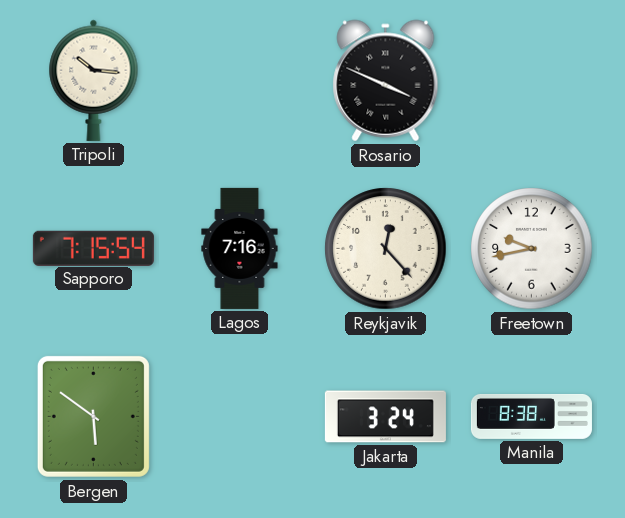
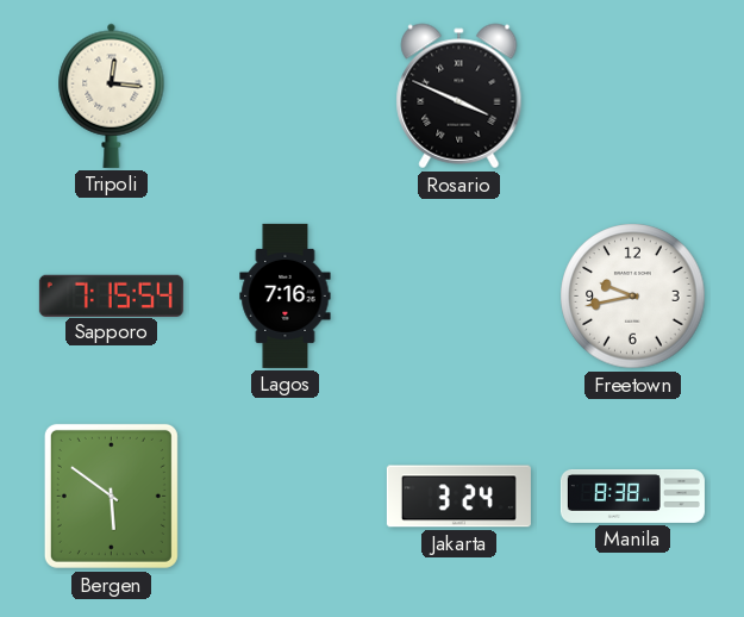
Tripoli: 10:16 -> 12:16
Reykjavik: 12:23 -> none
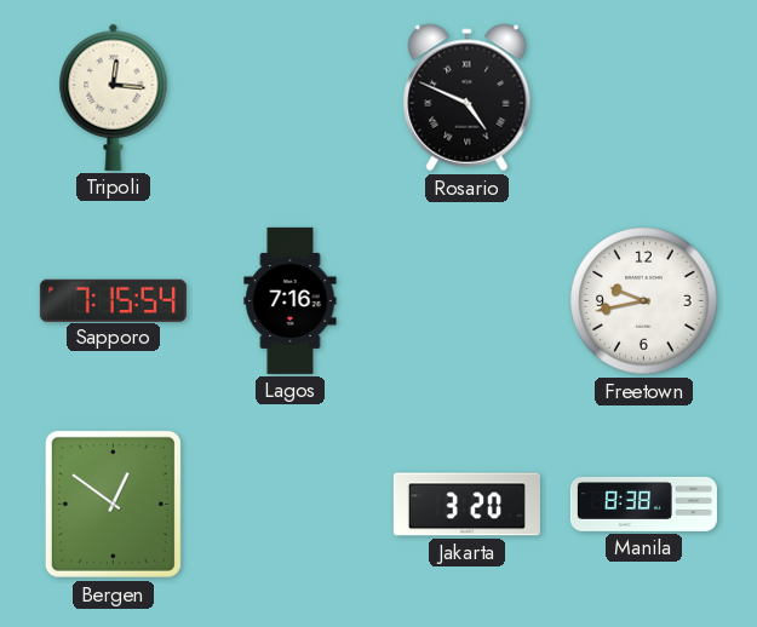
Rosario: 3:49 -> 4:49
Bergen: 5:51 -> 12:51
Jakarta: 3:24 -> 3:20
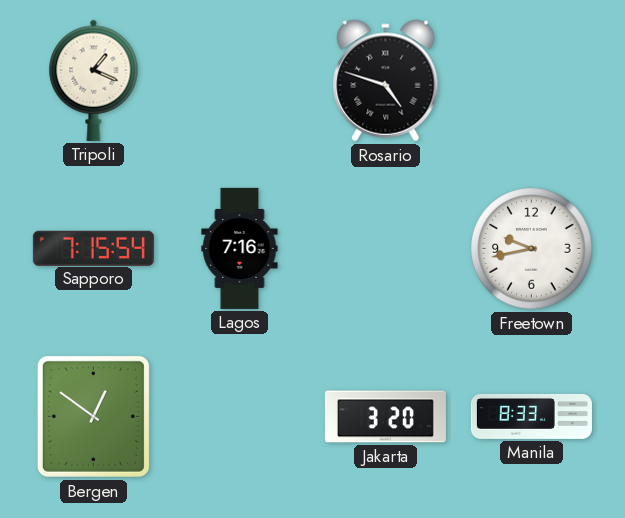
Tripoli: 12:16 -> 1:19
Rosario: 4:49 -> 4:48
Manila: 8:38 -> 8:33
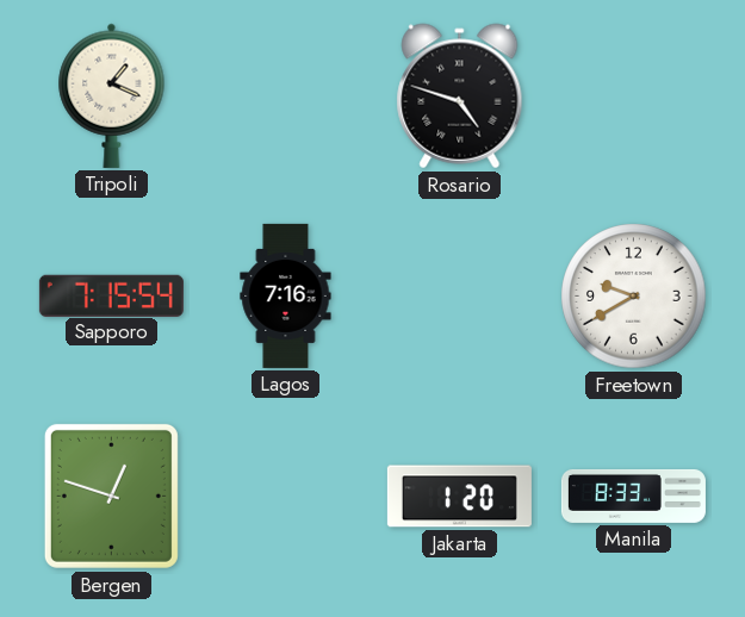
Freetown: 9:43 -> 9:40
Bergen: 12:51 -> 12:48
Jakarta: 3:20 -> 1:20
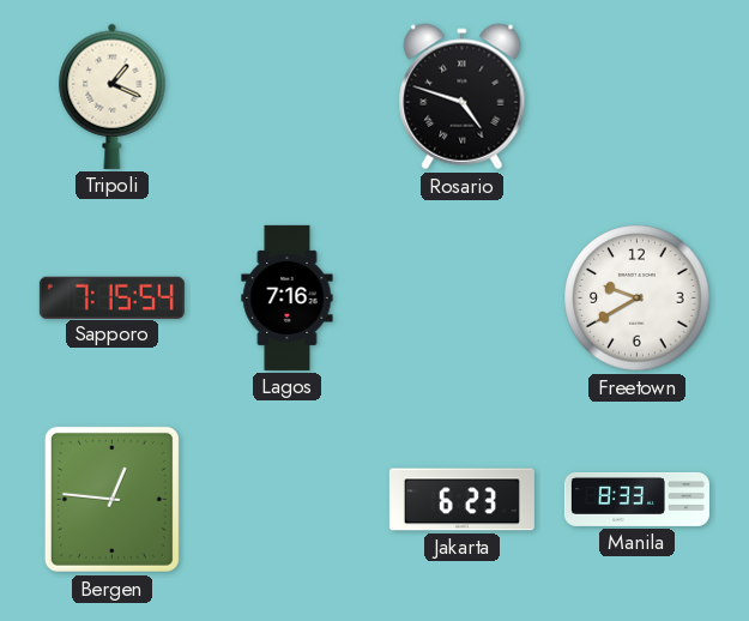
Bergen: 12:48 -> 12:46
Jakarta: 1:20 -> 6:23
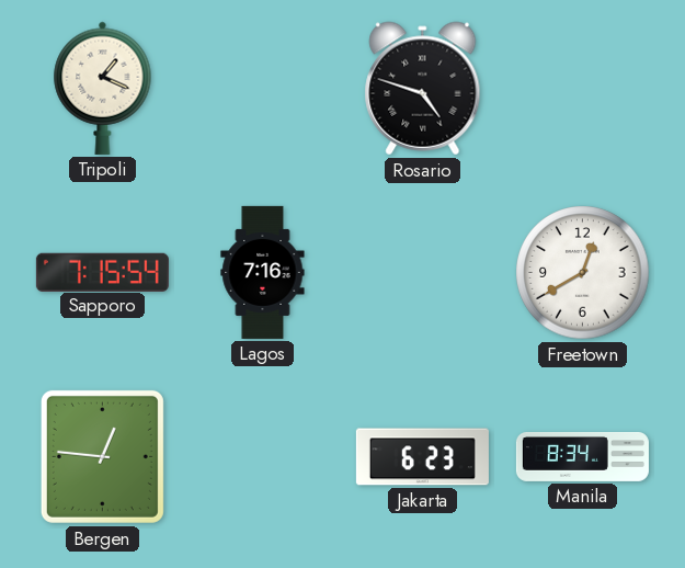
Freetown: 9:40 -> 12:40
Manila: 8:33 -> 8:34
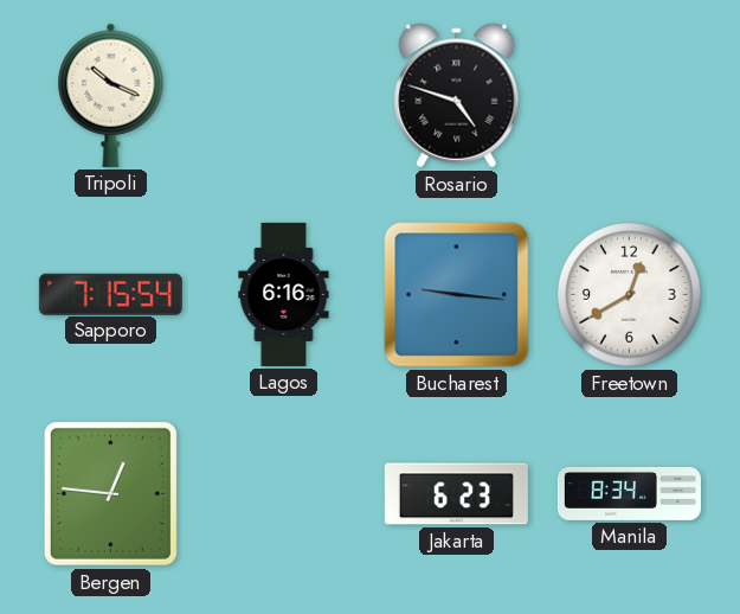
Tripoli: 1:19 -> 10:19
Lagos: 7:16 -> 6:16
Bucharest: none -> 9:16
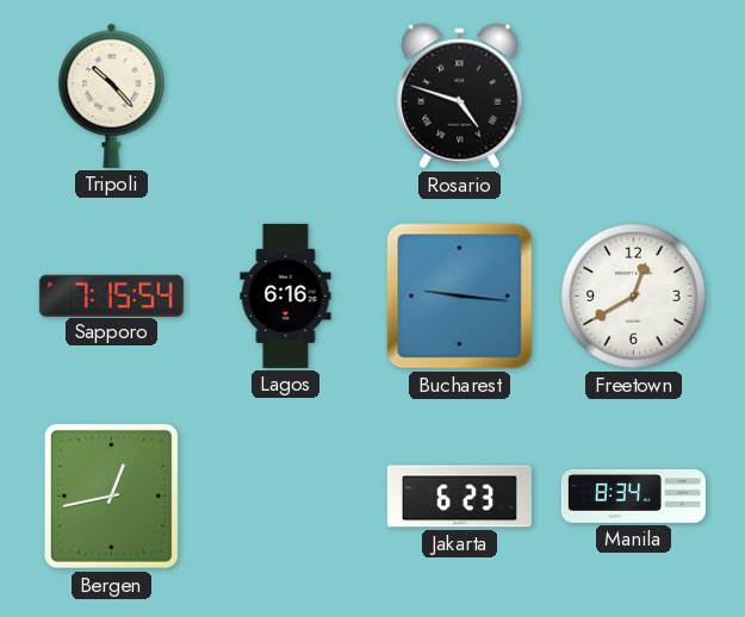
Tripoli: 10:19 -> 10:23
Bergen: 12:46 -> 12:43
